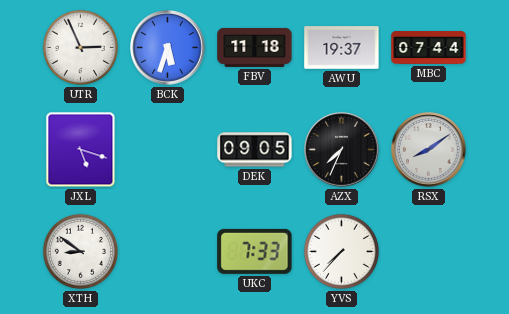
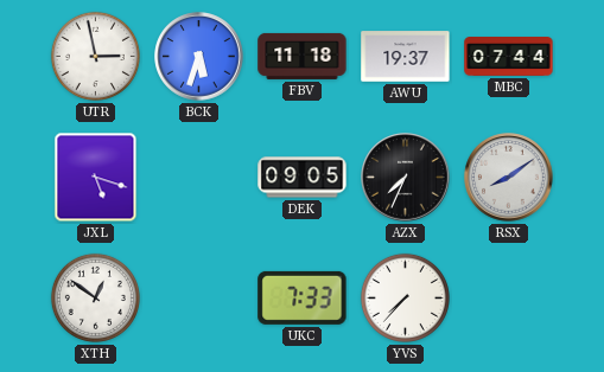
UTR: 2:56 -> 2:58
XTH: 8:51 -> 12:51
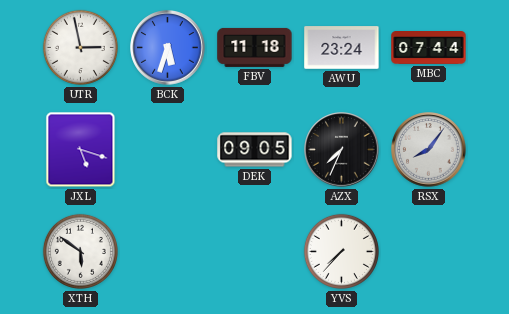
AWU: 19:37 -> 23:24
RSX: 8:09 -> 8:06
XTH: 12:51 -> 5:51
UKC: 7:33 -> none
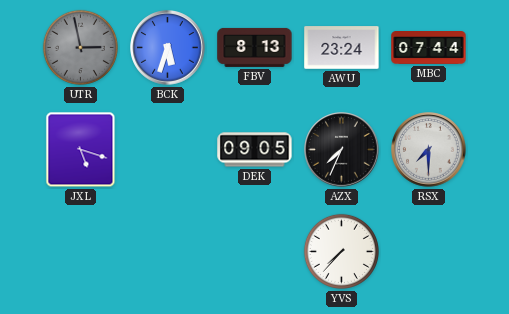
UTR dial: white -> grey
FBV: 11:18 -> 8:13
RSX: 8:06 -> 7:30
XTH: 5:51 -> none
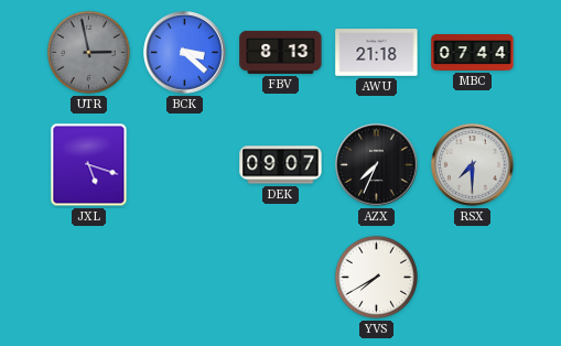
BCK: 5:33 -> 3:22
AWU: 23:24 -> 21:18
DEK: 09:05 -> 09:07
YVS: 7:37 -> 7:40
